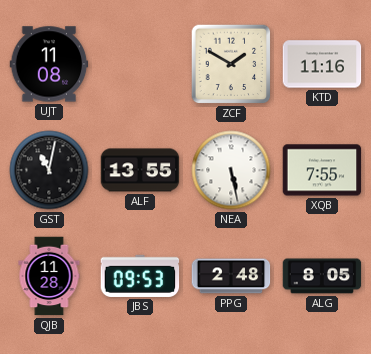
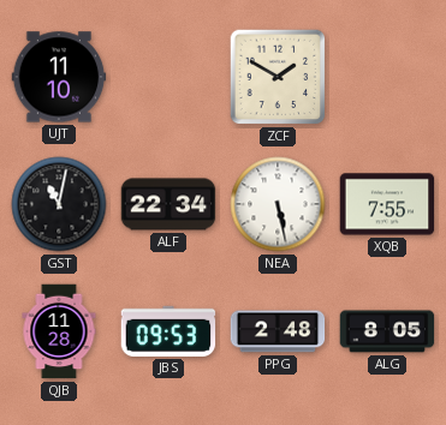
UJT: 11:08 -> 11:10
KTD: 11:16 -> none
ALF: 13:55 -> 22:34
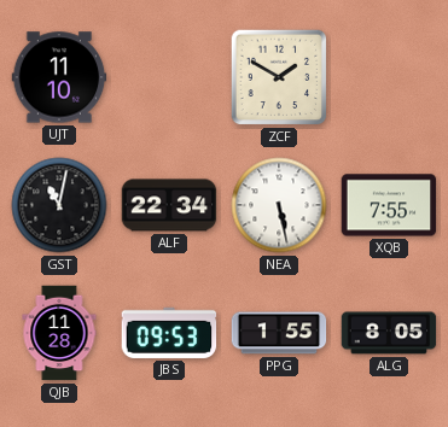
PPG: 2:48 -> 1:55
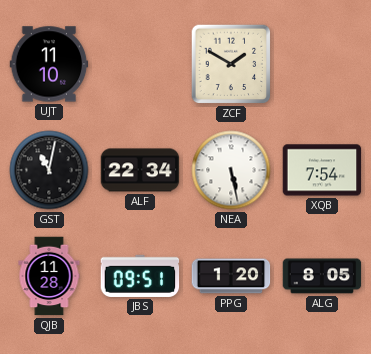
XQB: 7:55 -> 7:54
JBS: 09:53 -> 09:51
PPG: 1:55 -> 1:20
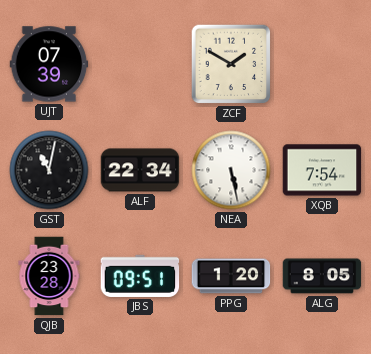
UJT: 11:10 -> 07:39
QJB: 11:28 -> 23:28
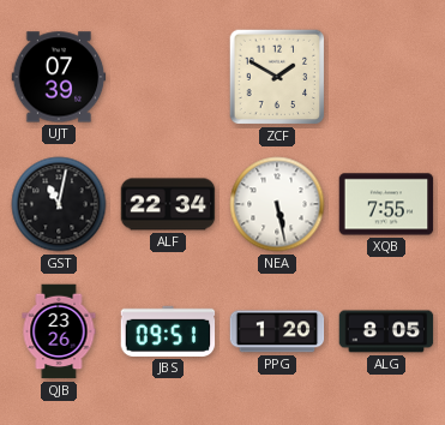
XQB: 7:54 -> 7:55
QJB: 23:28 -> 23:26
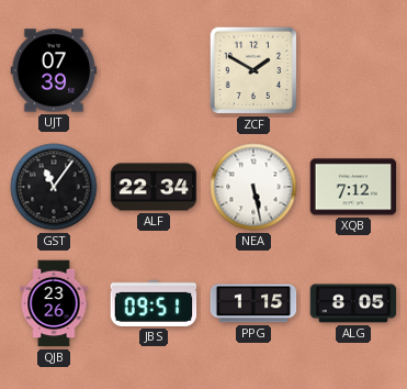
GST: 11:02 -> 11:06
XQB: 7:55 -> 7:12
PPG: 1:20 -> 1:15
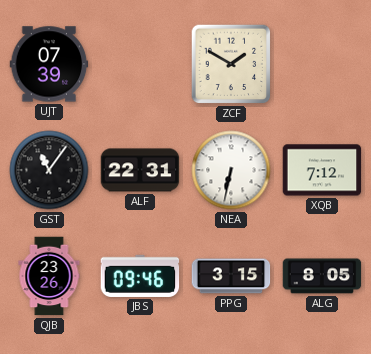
ALF: 22:34 -> 22:31
NEA: 5:28 -> 6:32
JBS: 09:51 -> 09:46
PPG: 1:15 -> 3:15
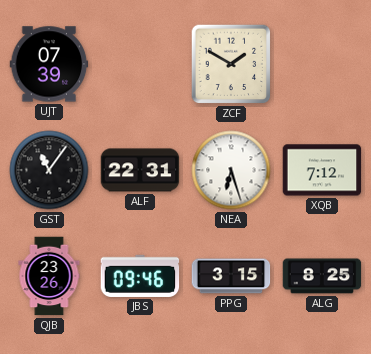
NEA: 6:32 -> 6:27
ALG: 8:05 -> 8:25
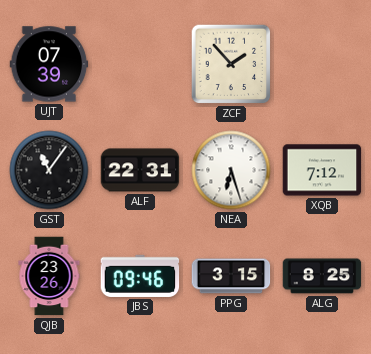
ZCF: 1:50 -> 1:53
